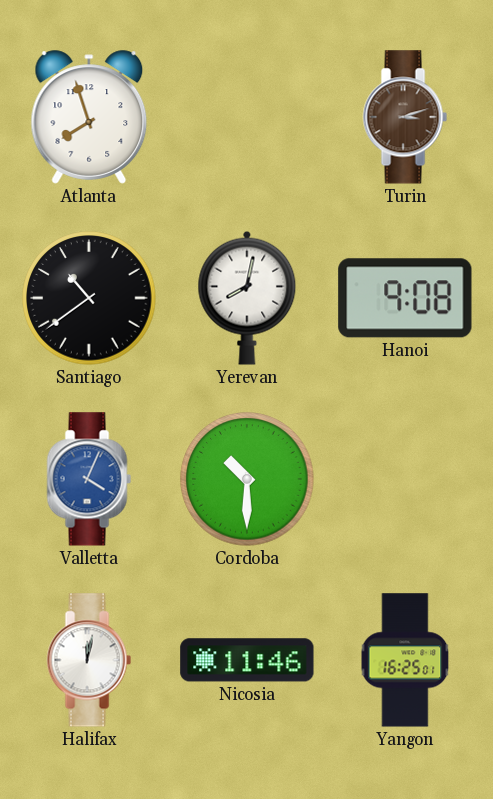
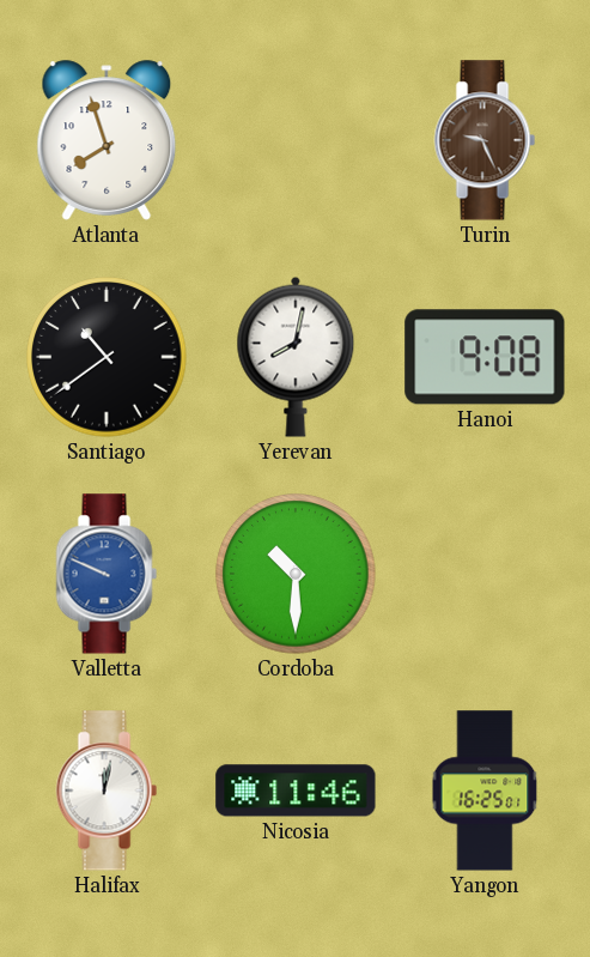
Turin: 3:12 -> 9:26
Valletta: 4:04 -> 9:49
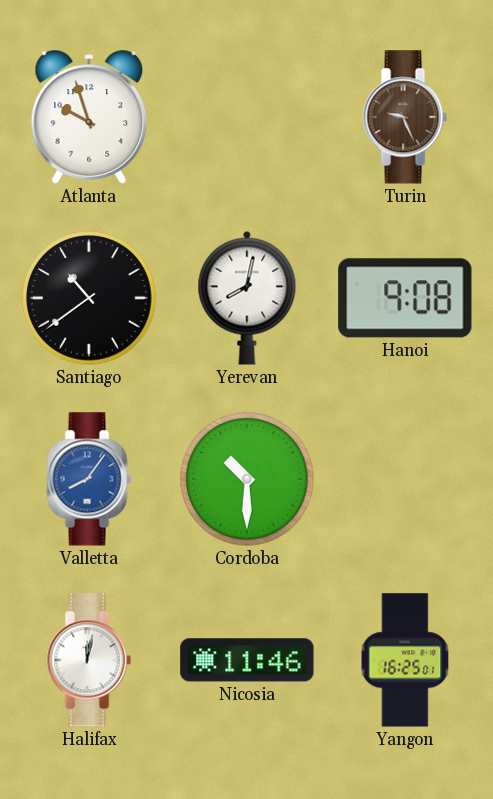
Atlanta: 7:57 -> 9:57
Valletta: 9:49 -> 8:06
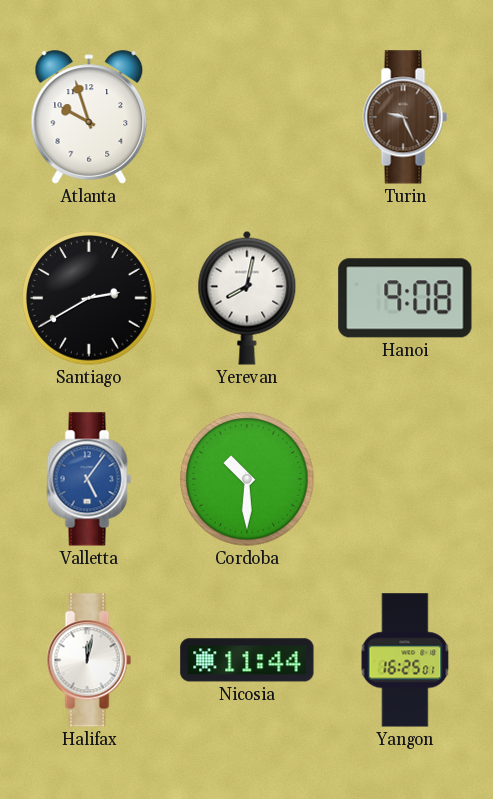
Santiago: 10:39 -> 2:40
Valletta: 8:06 -> 5:06
Nicosia: 11:46 -> 11:44
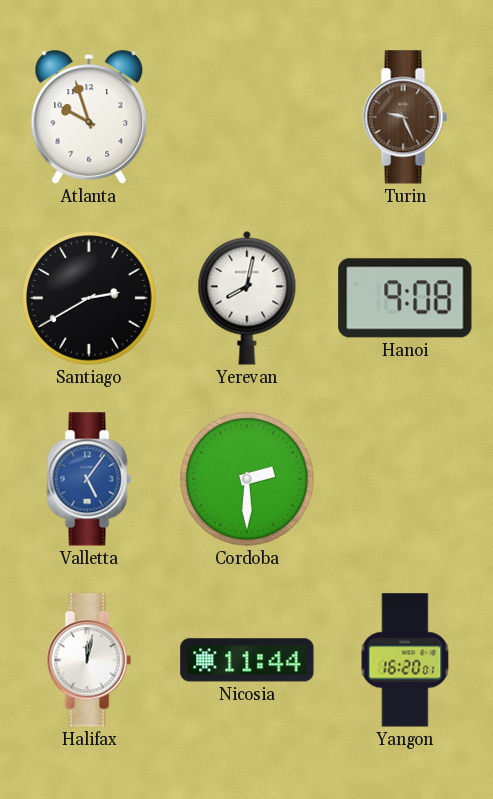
Cordoba: 10:30 -> 2:30
Yangon: 16:25 -> 16:20
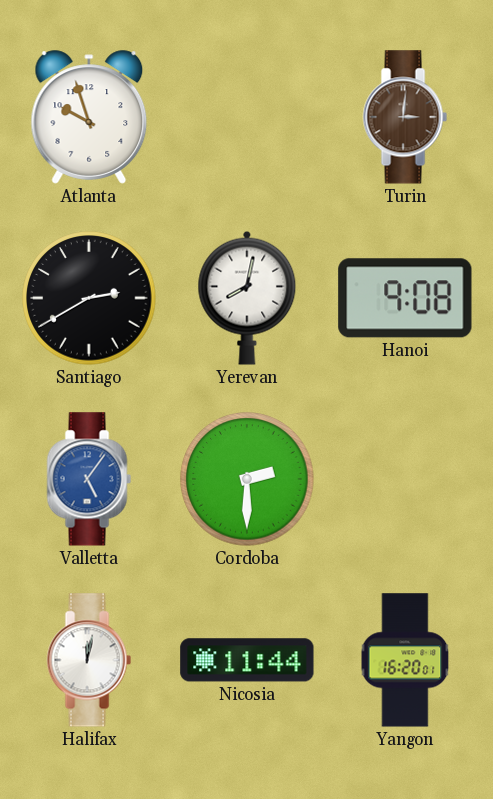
Turin: 9:26 -> 3:01
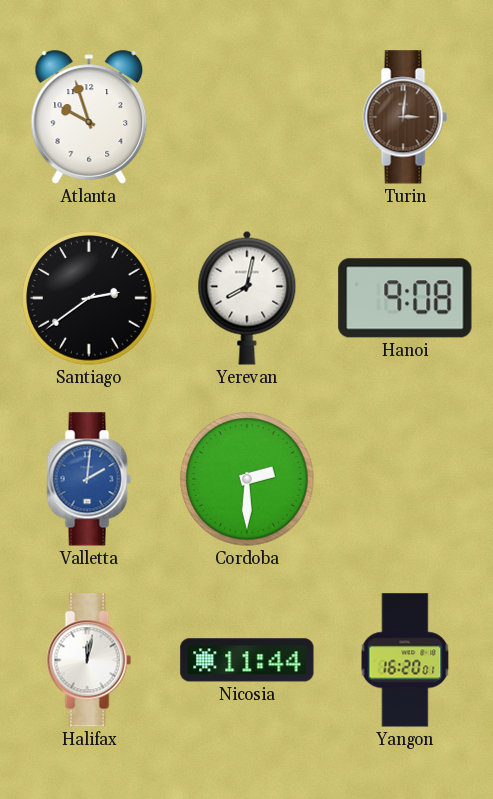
Santiago: 2:40 -> 2:39
Valletta: 5:06 -> 2:01
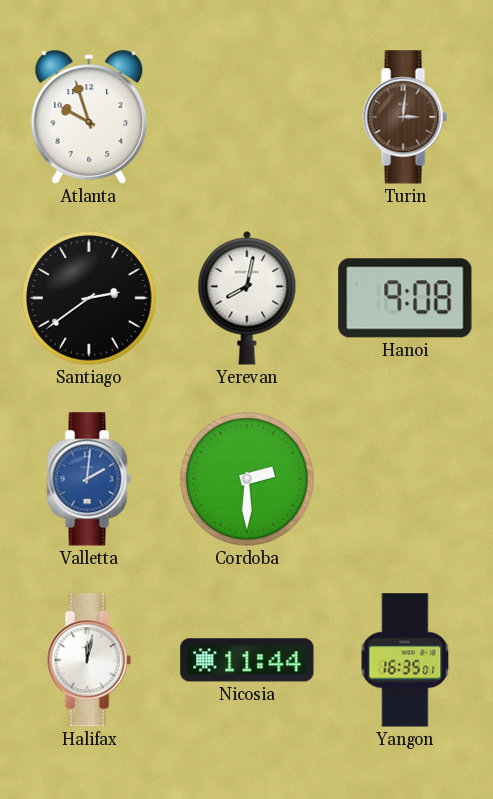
Yangon: 16:20 -> 16:35
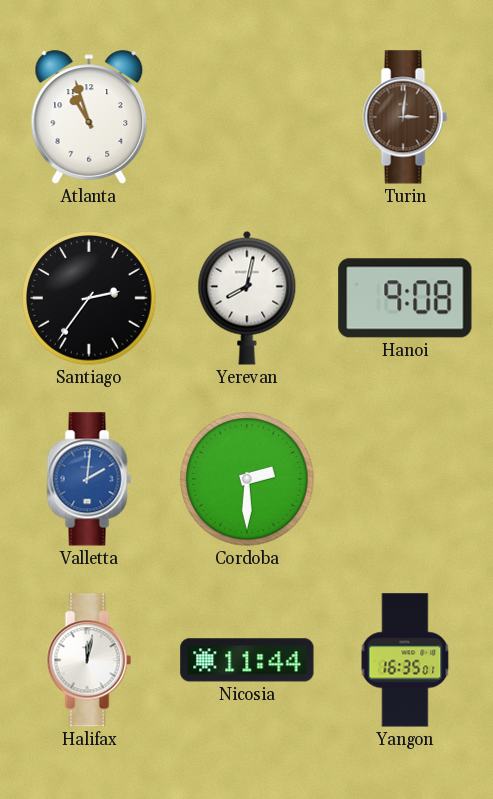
Atlanta: 9:57 -> 10:57
Santiago: 2:39 -> 2:36
